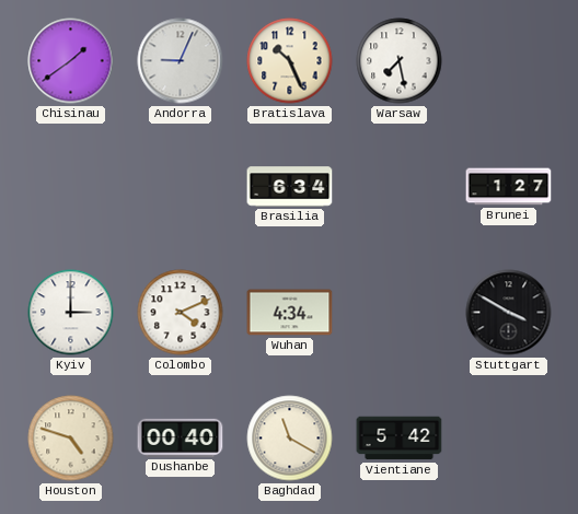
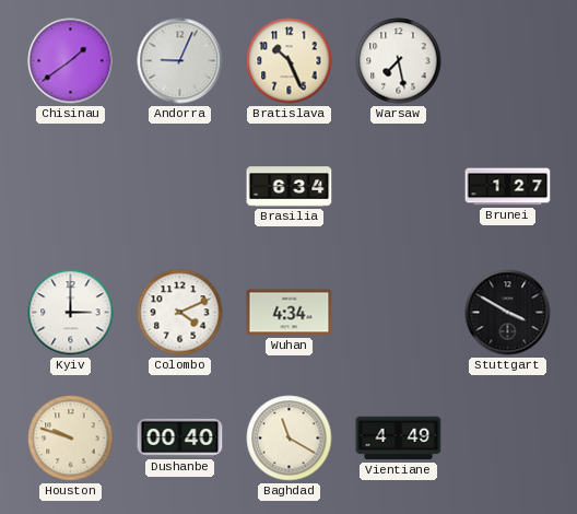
Houston: 4:48 -> 9:48
Vientiane: 5:42 -> 4:49
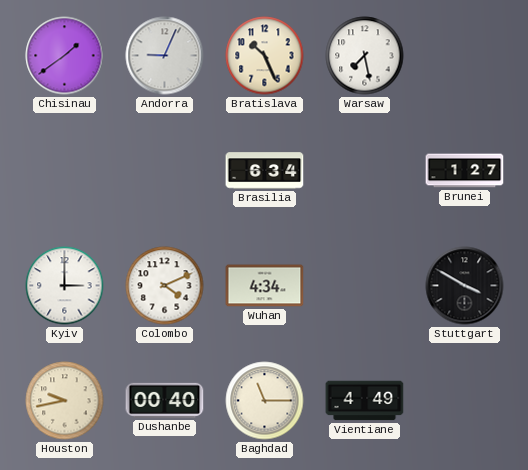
Houston: 9:48 -> 9:43
Baghdad: 11:20 -> 11:15
